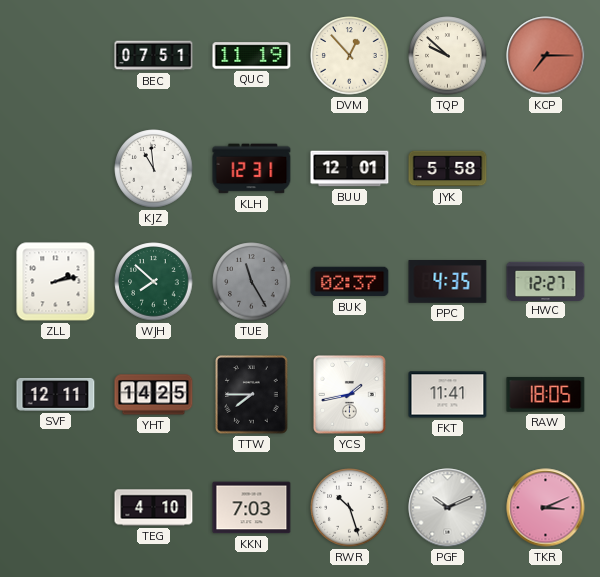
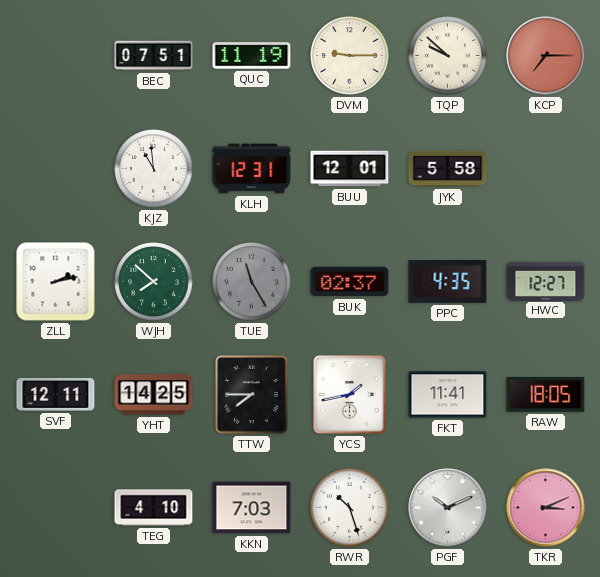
DVM: 12:53 -> 9:15
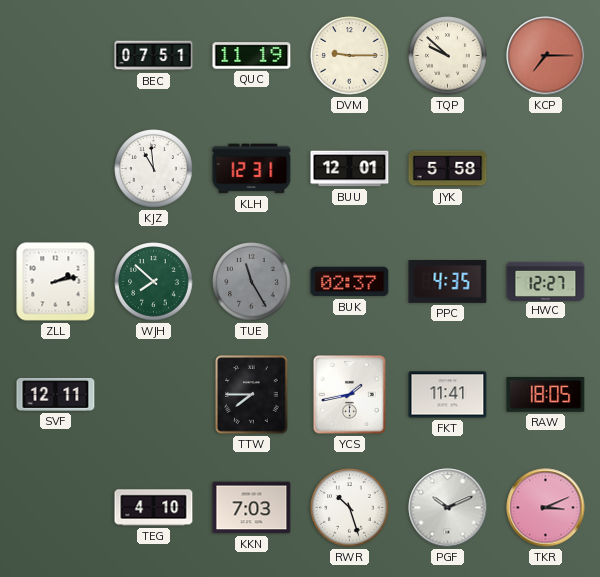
YHT: 14:25 -> none
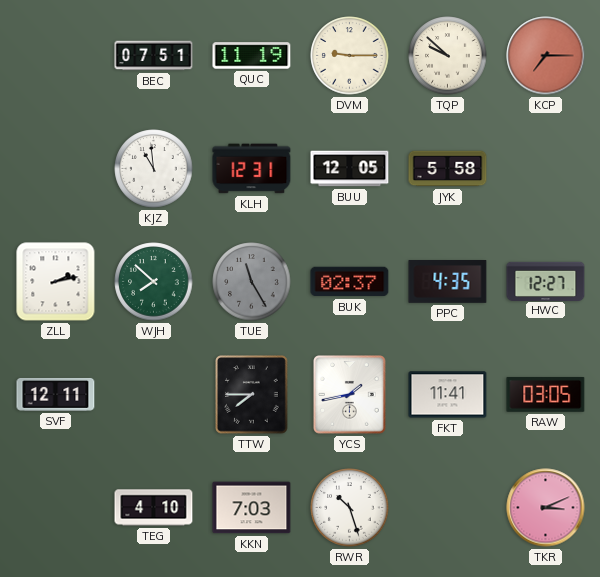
BUU: 12:01 -> 12:05
RAW: 18:05 -> 03:05
PGF: 10:11 -> none
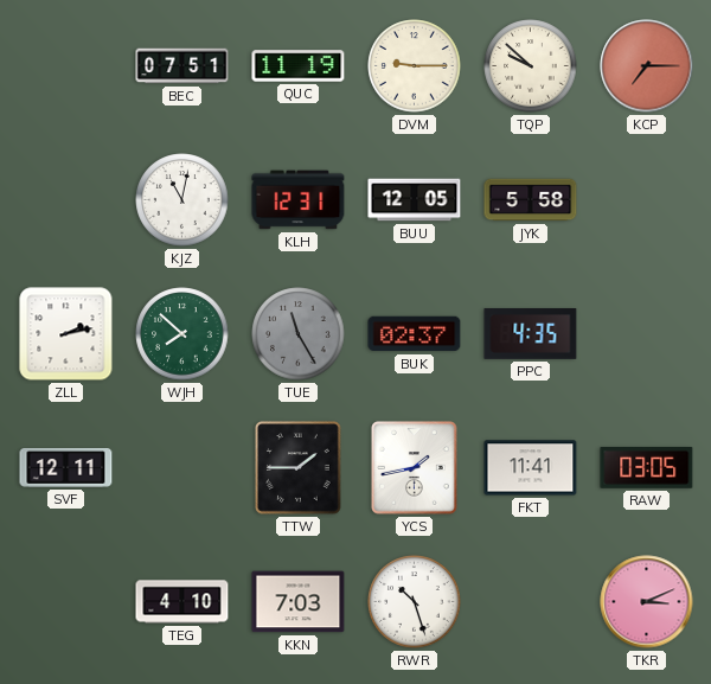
KJZ: 10:59 -> 11:02
HWC: 12:27 -> none
TTW: 7:45 -> 1:45
